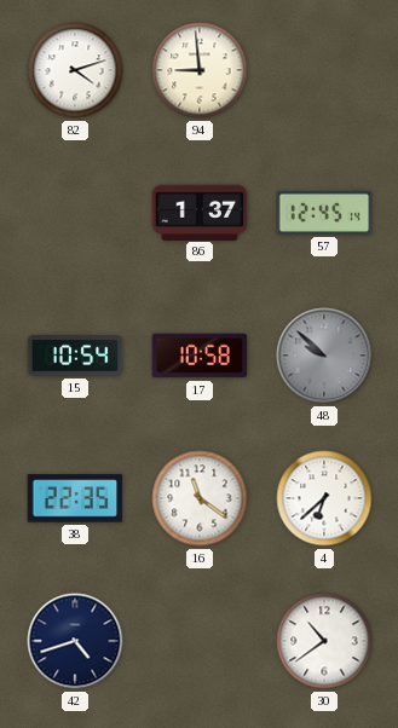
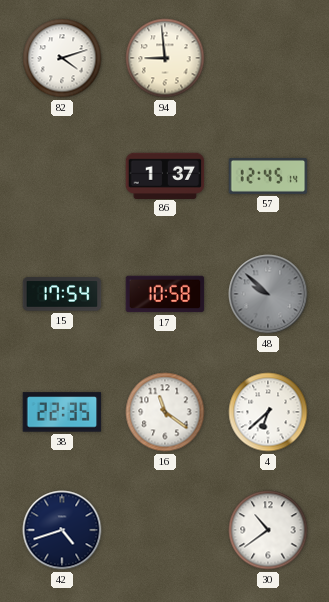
15: 10:54 -> 17:54
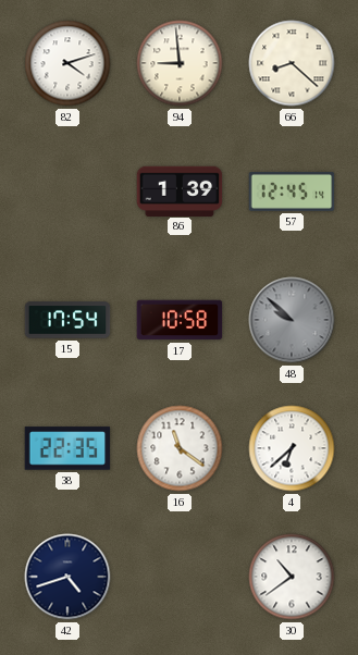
66: none -> 8:22
86: 1:37 -> 1:39
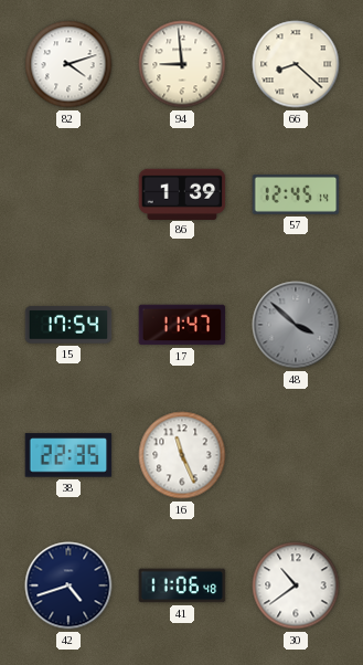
17: 10:58 -> 11:47
48: 9:52 -> 3:52
16: 11:21 -> 11:26
4: 6:38 -> none
41: none -> 11:06
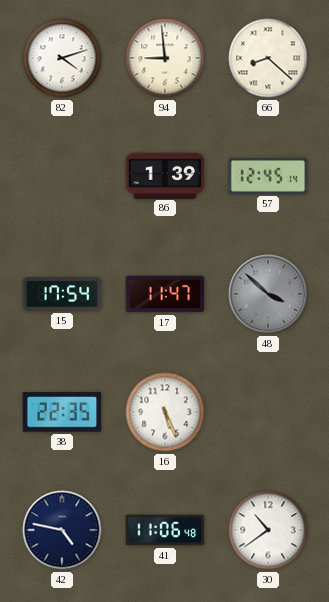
16: 11:26 -> 5:26
42: 4:42 -> 4:47
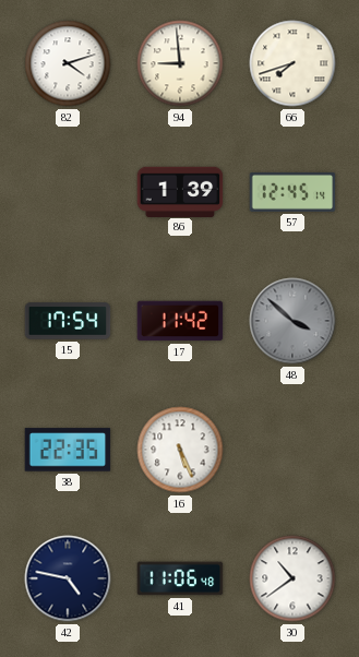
66: 8:22 -> 7:42
17: 11:47 -> 11:42
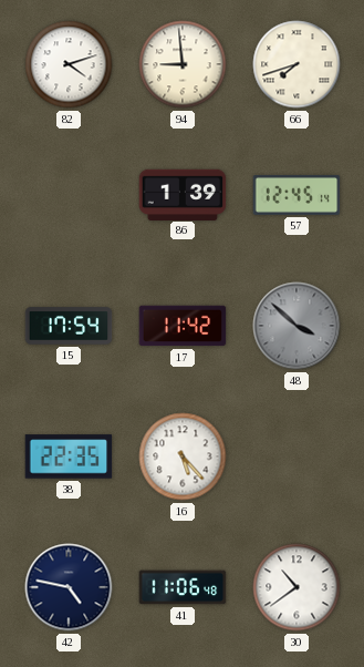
16: 5:26 -> 5:23
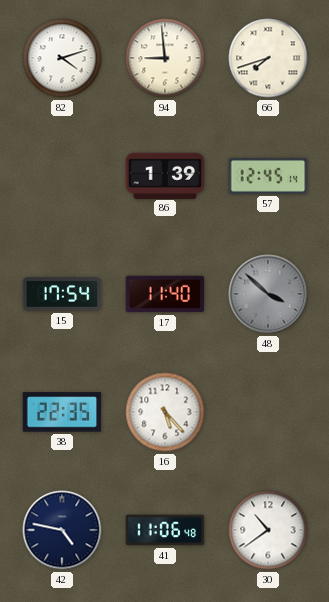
17: 11:42 -> 11:40
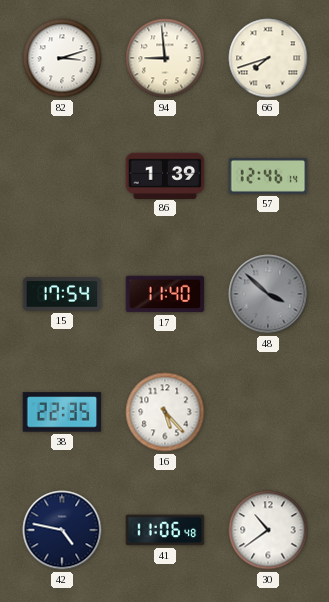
82: 4:12 -> 3:12
57: 12:45 -> 12:46
